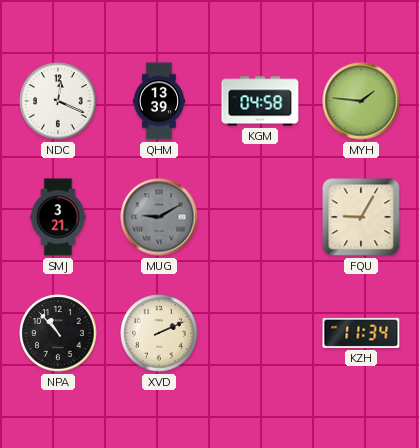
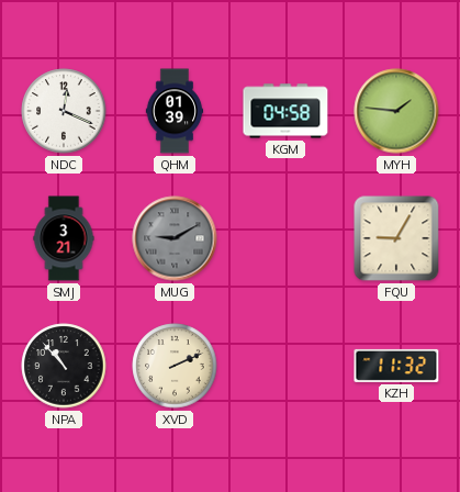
QHM: 13:39 -> 01:39
KZH: 11:34 -> 11:32
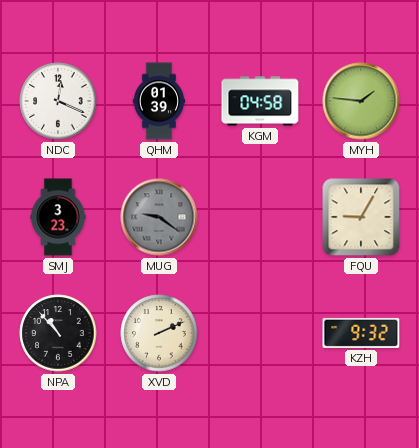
SMJ: 3:21 -> 3:23
MUG: 9:10 -> 9:21
KZH: 11:32 -> 9:32
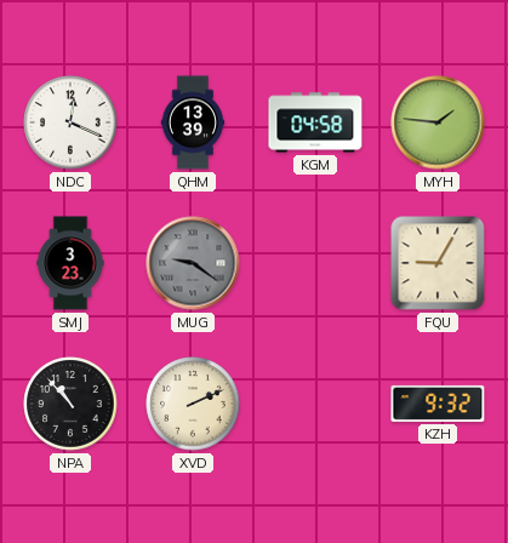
QHM: 01:39 -> 13:39
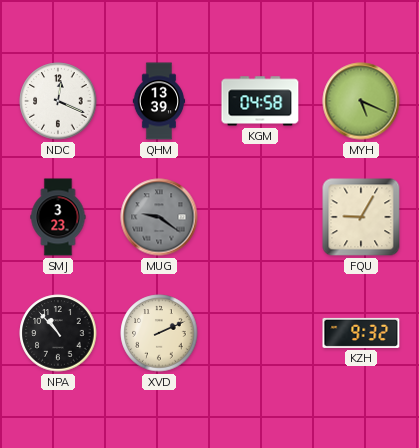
MYH: 1:46 -> 5:19
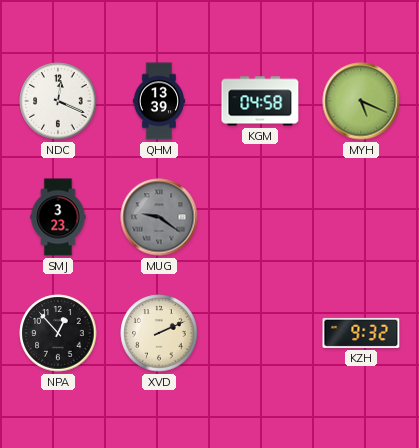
FQU: 9:05 -> none
NPA: 10:53 -> 12:53
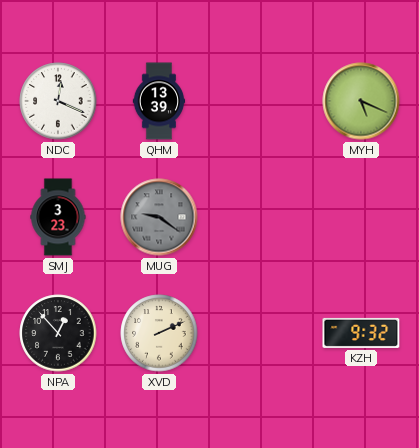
KGM: 04:58 -> none
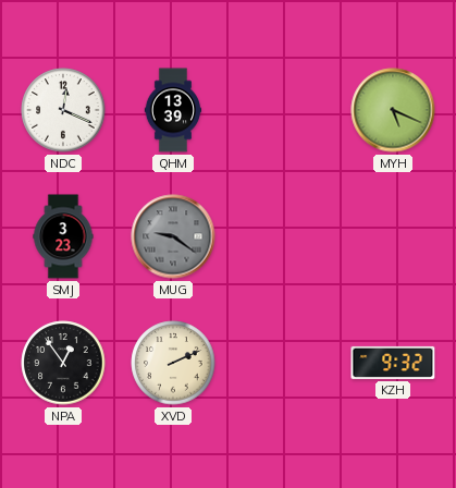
NPA: 12:53 -> 12:54
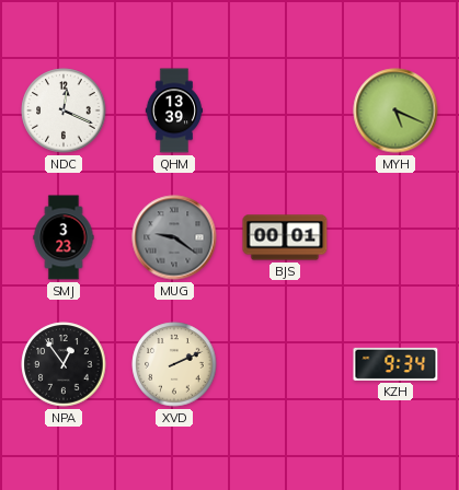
BJS: none -> 00:01
KZH: 9:32 -> 9:34
